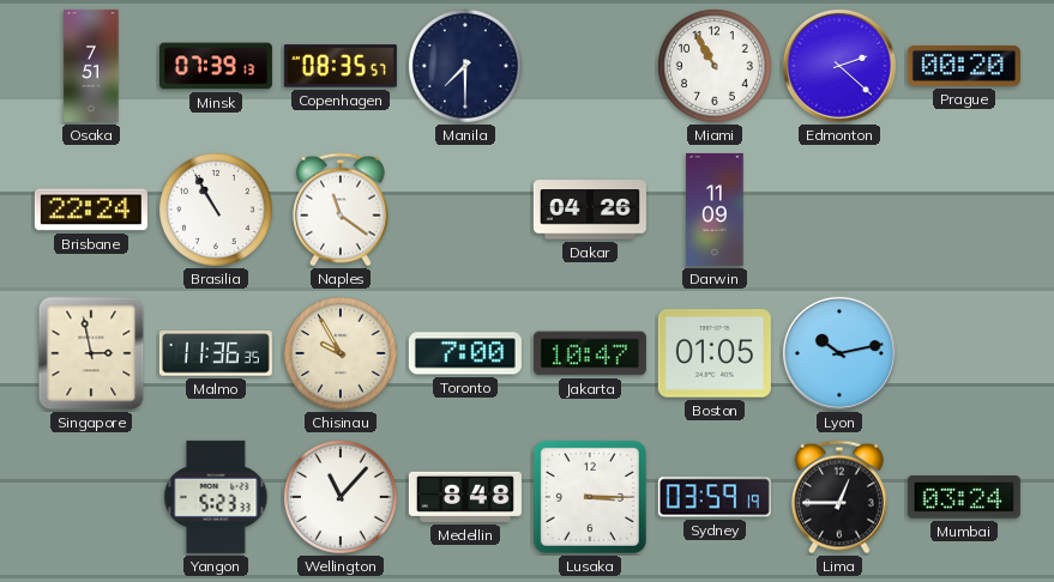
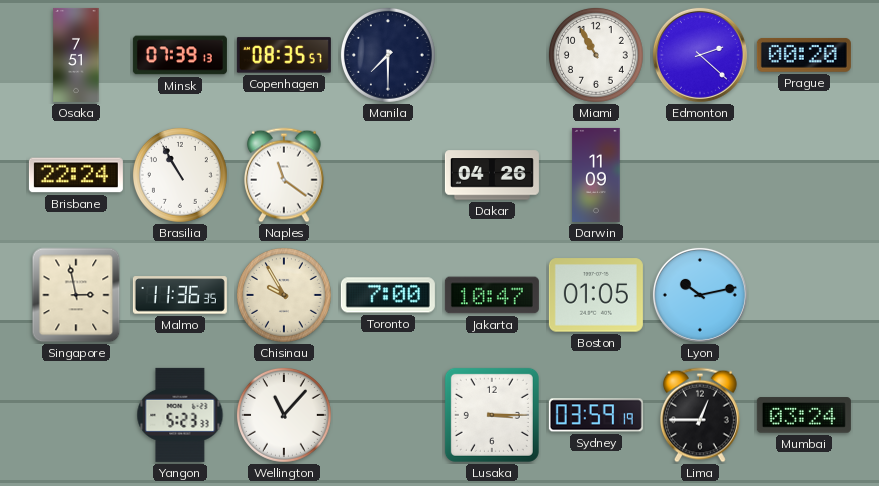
Medellin: 8:48 -> none
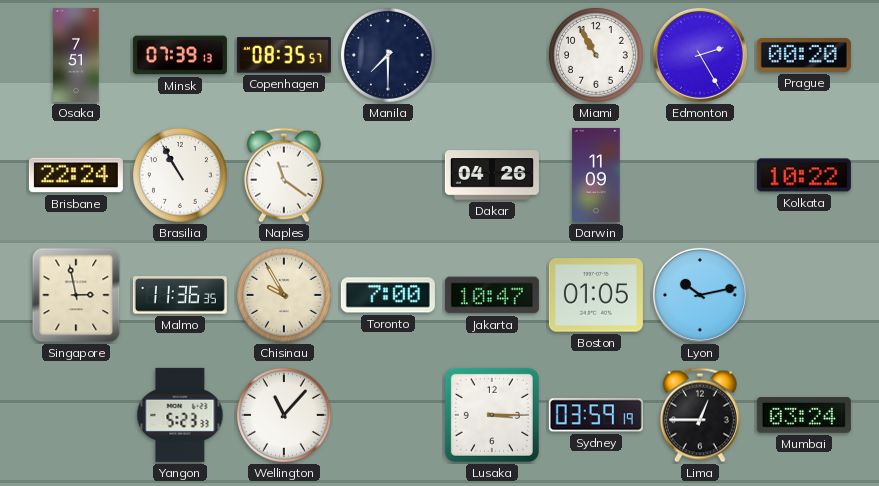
Edmonton: 2:22 -> 2:25
Kolkata: none -> 10:22
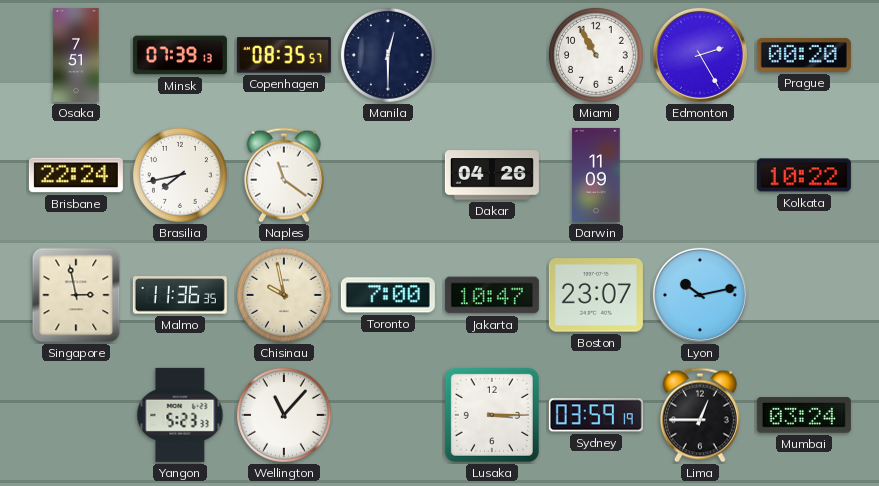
Manila: 7:30 -> 12:30
Brasilia: 10:55 -> 7:43
Chisinau: 9:55 -> 9:58
Boston: 01:05 -> 23:07
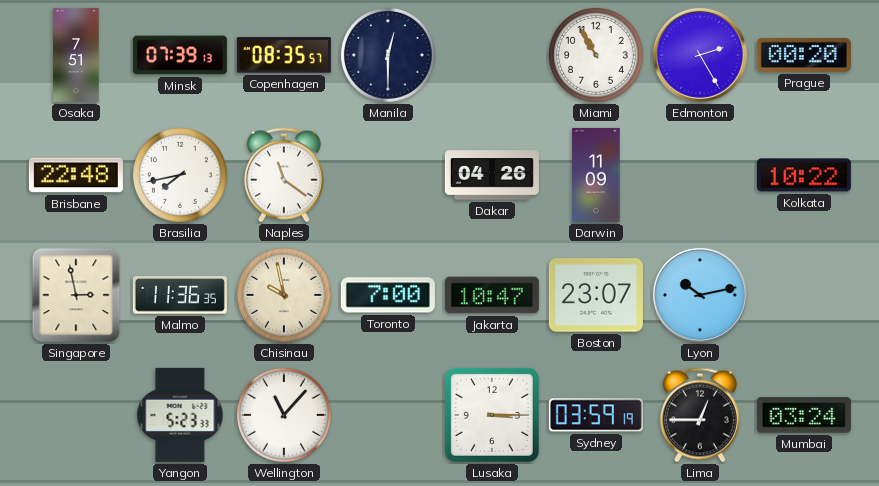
Brisbane: 22:24 -> 22:48
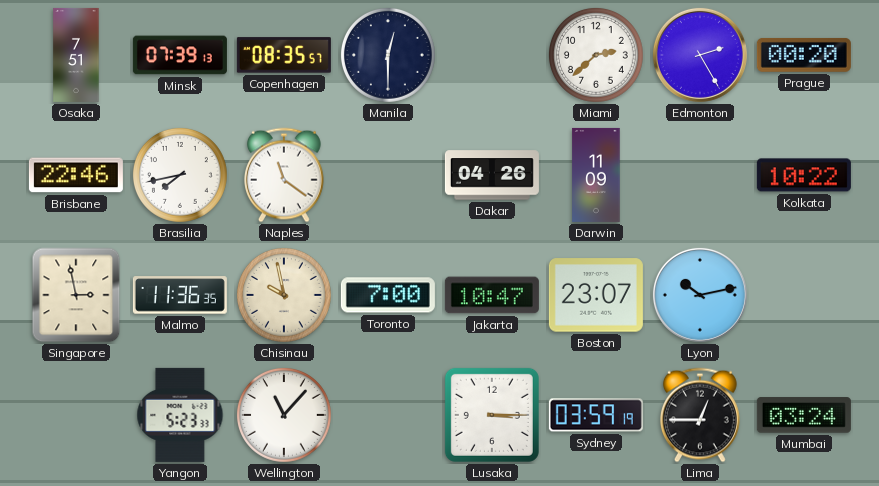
Miami: 10:55 -> 2:38
Brisbane: 22:48 -> 22:46
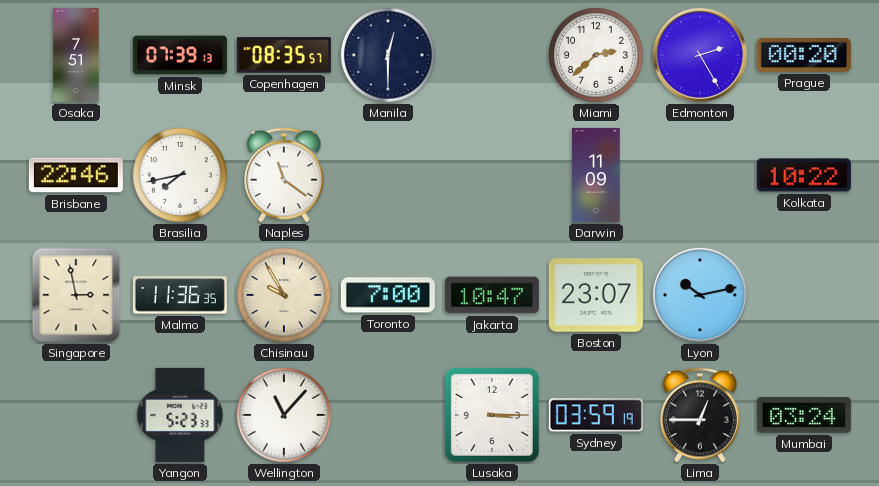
Dakar: 04:26 -> none
Chisinau: 9:58 -> 9:55
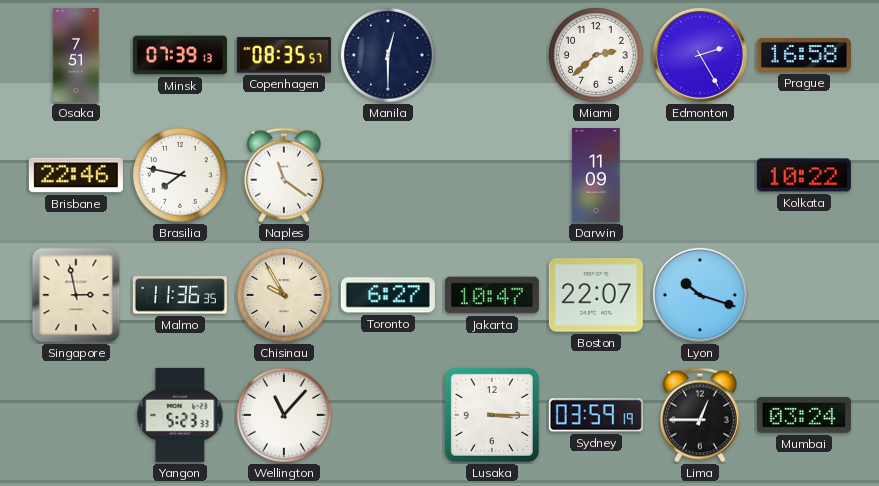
Prague: 00:20 -> 16:58
Brasilia: 7:43 -> 7:47
Toronto: 7:00 -> 6:27
Boston: 23:07 -> 22:07
Lyon: 10:13 -> 10:18
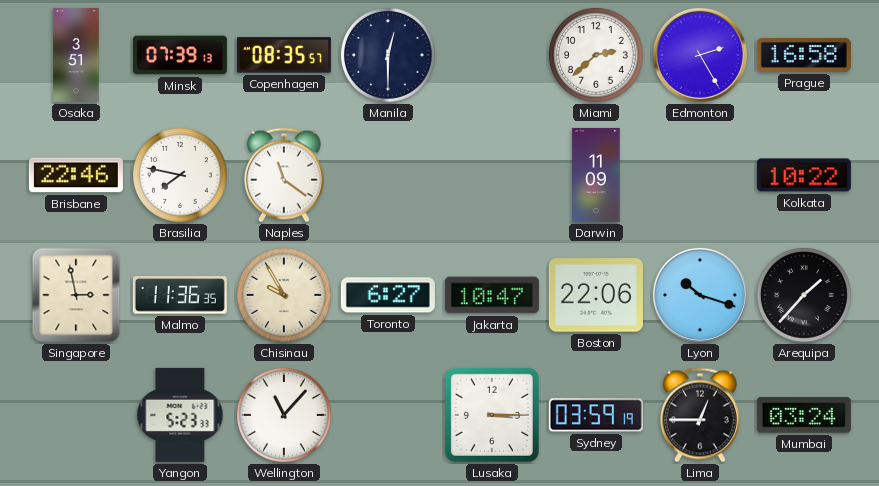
Osaka: 7:51 -> 3:51
Boston: 22:07 -> 22:06
Arequipa: none -> 1:37
